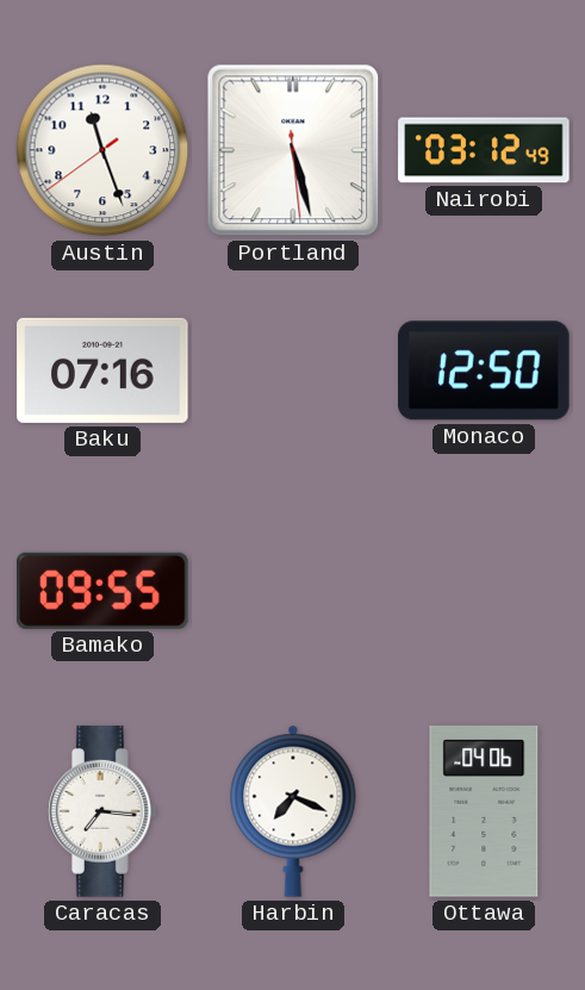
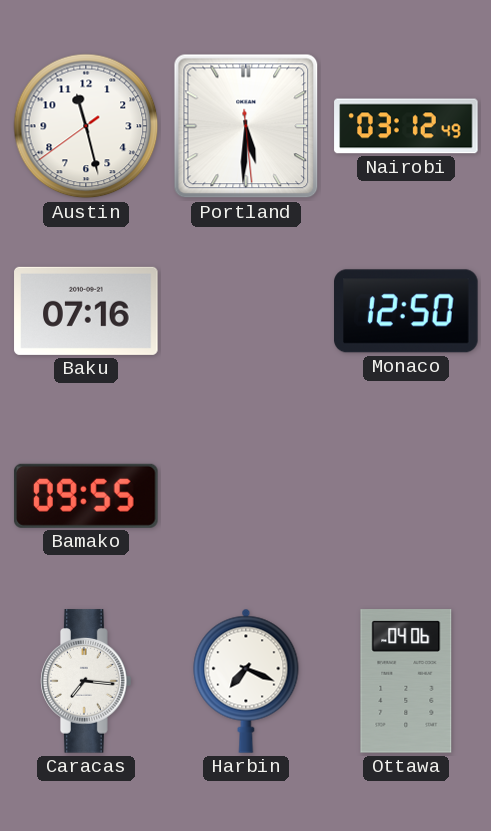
Austin: 11:26 -> 11:27
Portland: 5:27 -> 5:30
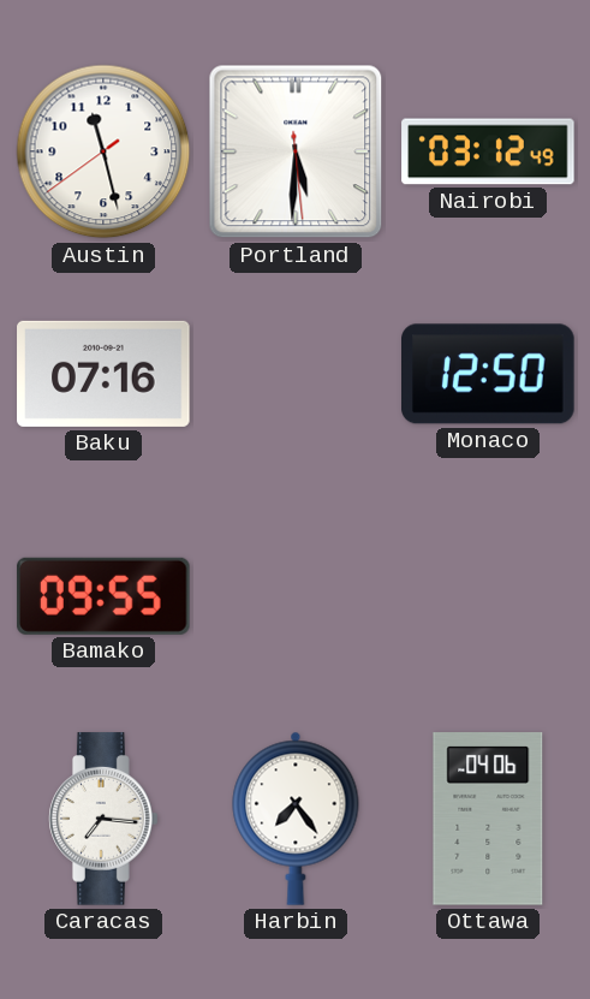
Harbin: 7:19 -> 7:24
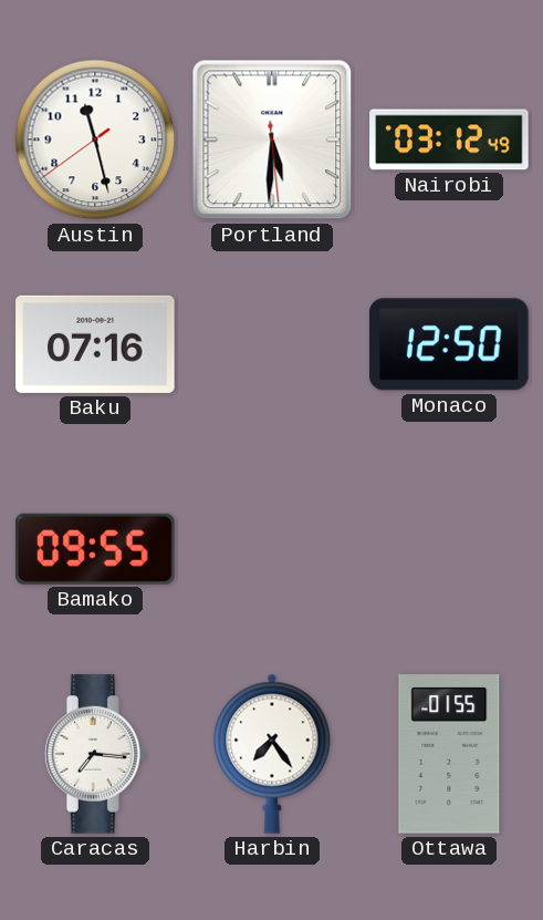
Ottawa: 04:06 -> 01:55
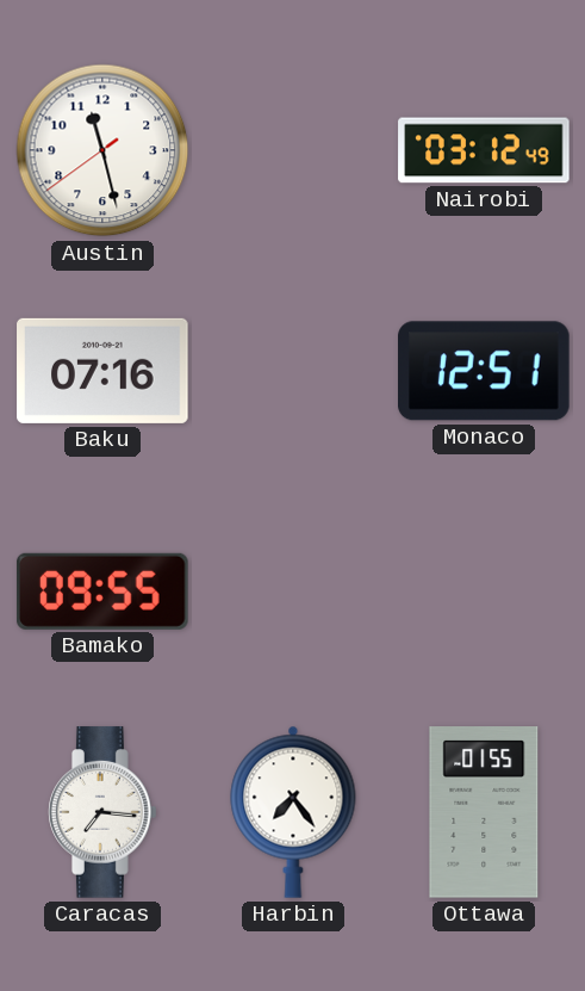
Portland: 5:30 -> none
Monaco: 12:50 -> 12:51
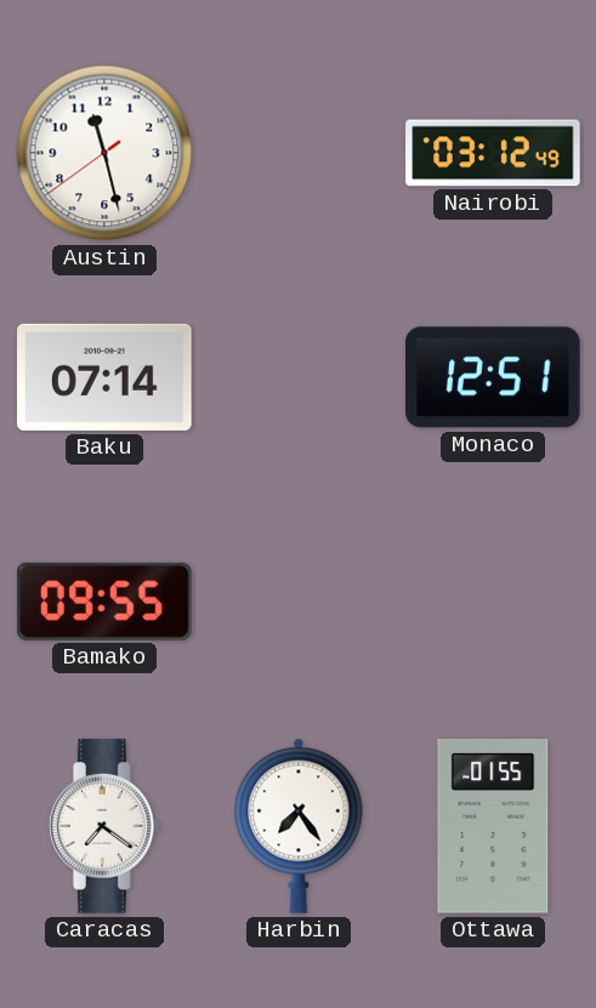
Baku: 07:16 -> 07:14
Caracas: 7:16 -> 7:21
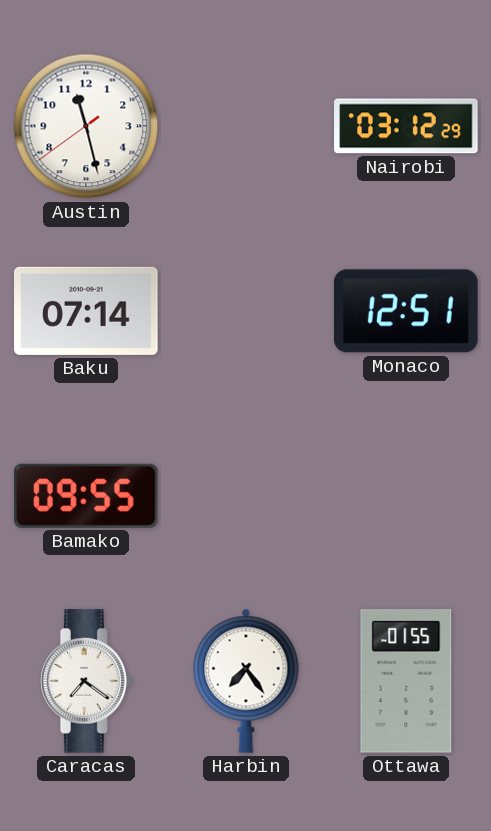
Nairobi: 03:12:49 -> 03:12:29
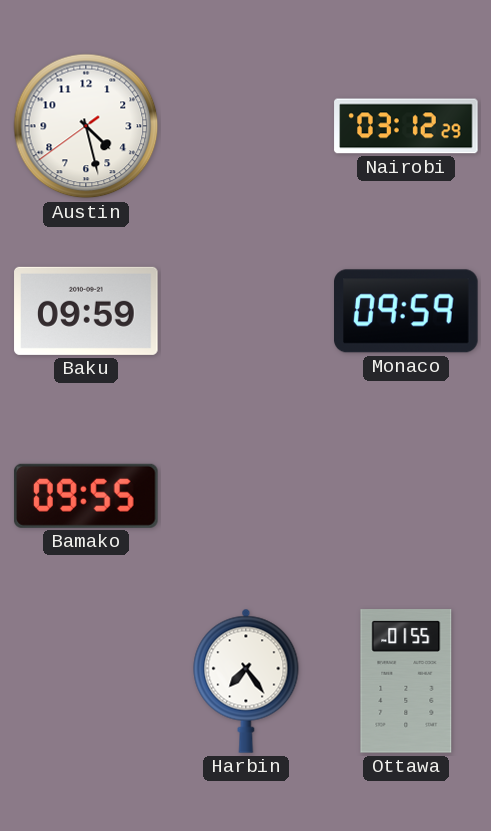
Austin: 11:27 -> 4:27
Baku: 07:14 -> 09:59
Monaco: 12:51 -> 09:59
Caracas: 7:21 -> none
